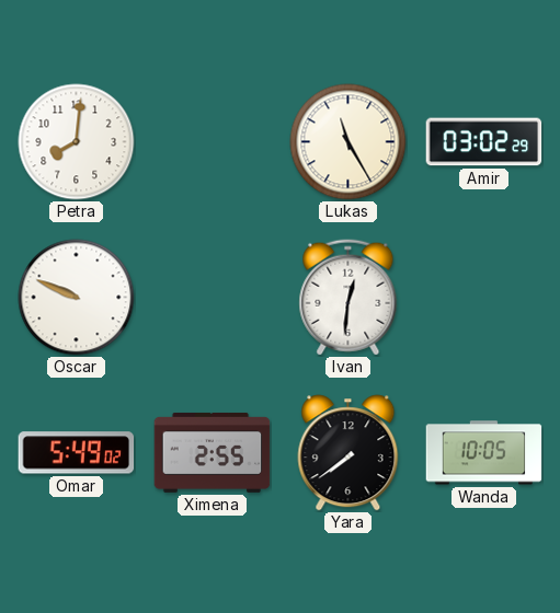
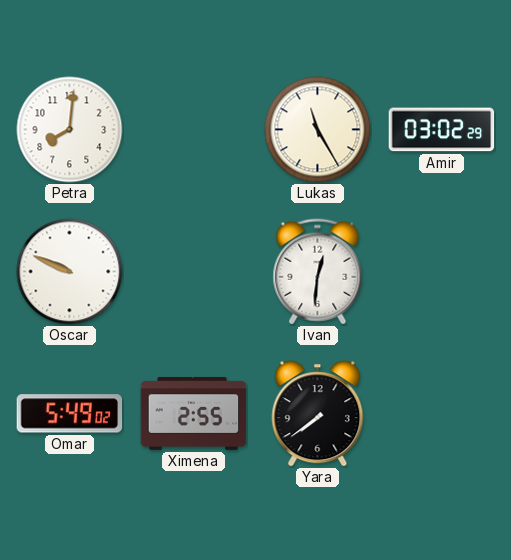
Wanda: 10:05 -> none
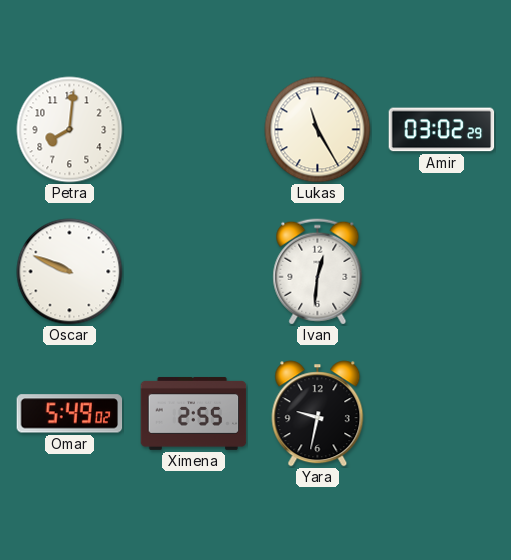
Yara: 7:39 -> 9:32
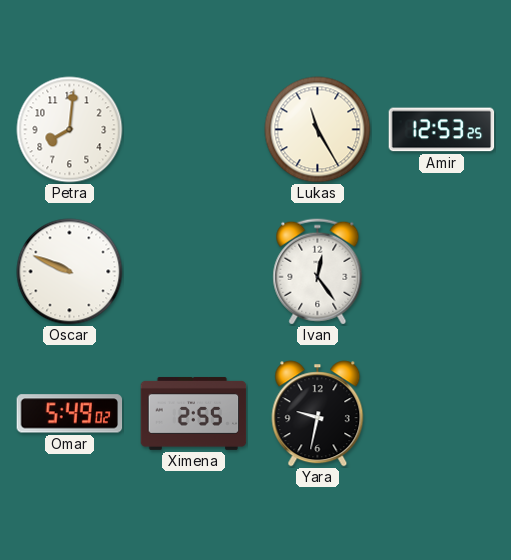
Amir: 03:02 -> 12:53
Ivan: 12:31 -> 12:24
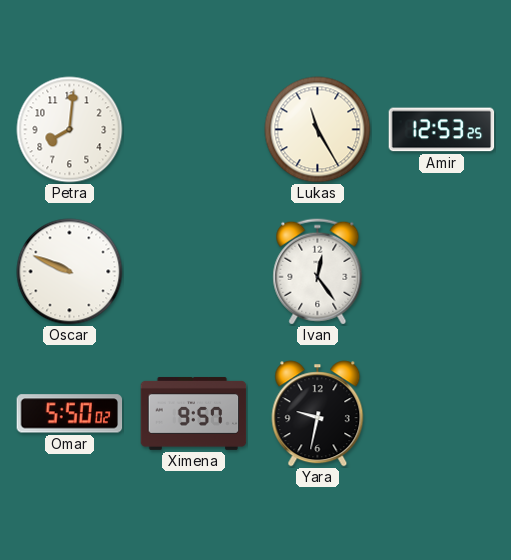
Omar: 5:49 -> 5:50
Ximena: 2:55 -> 9:57
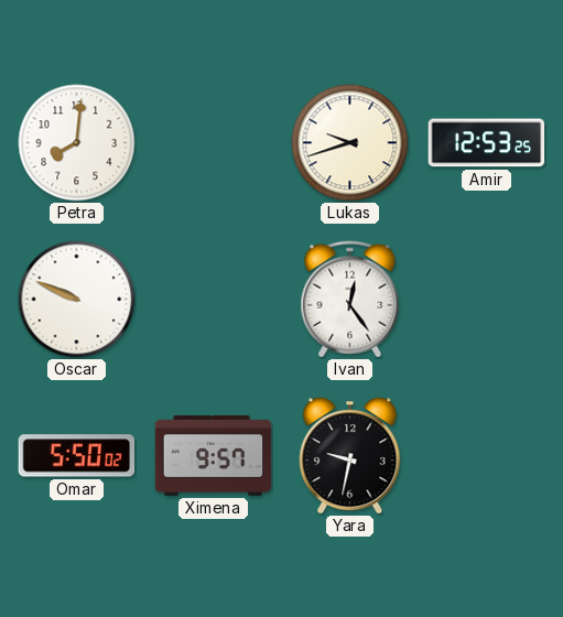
Lukas: 11:25 -> 9:42
